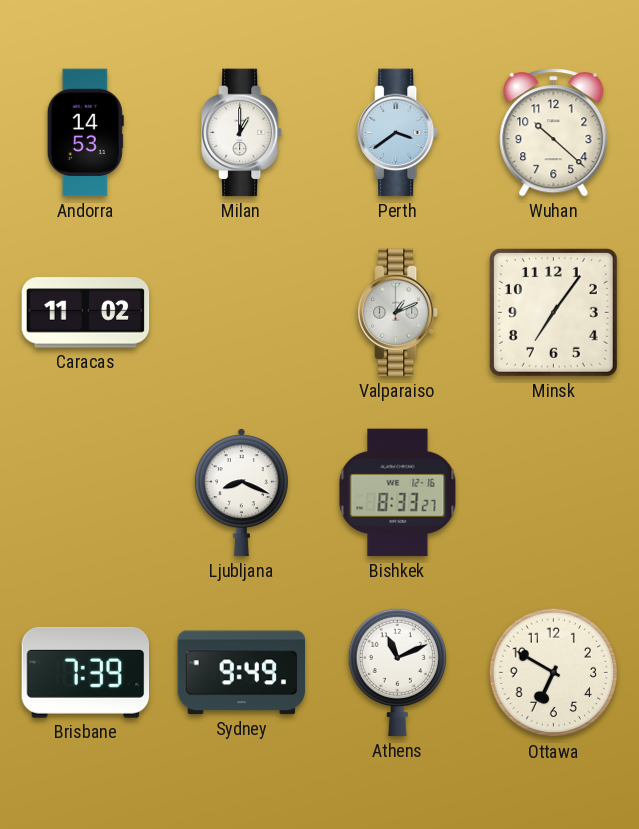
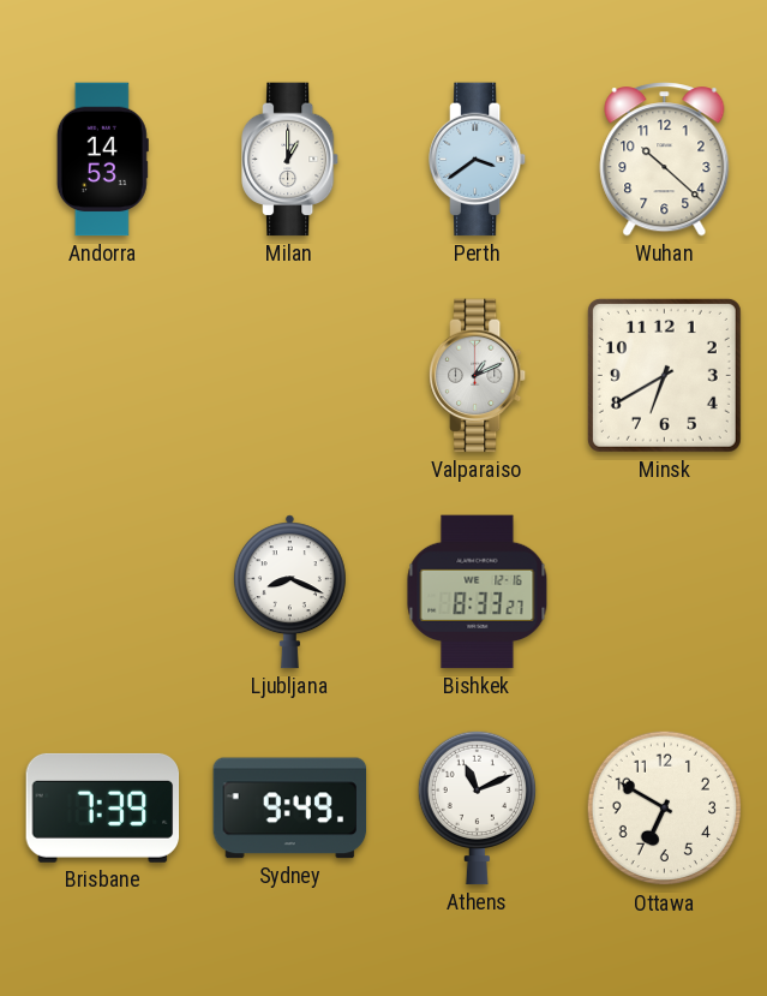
Caracas: 11:02 -> none
Minsk: 7:06 -> 6:40
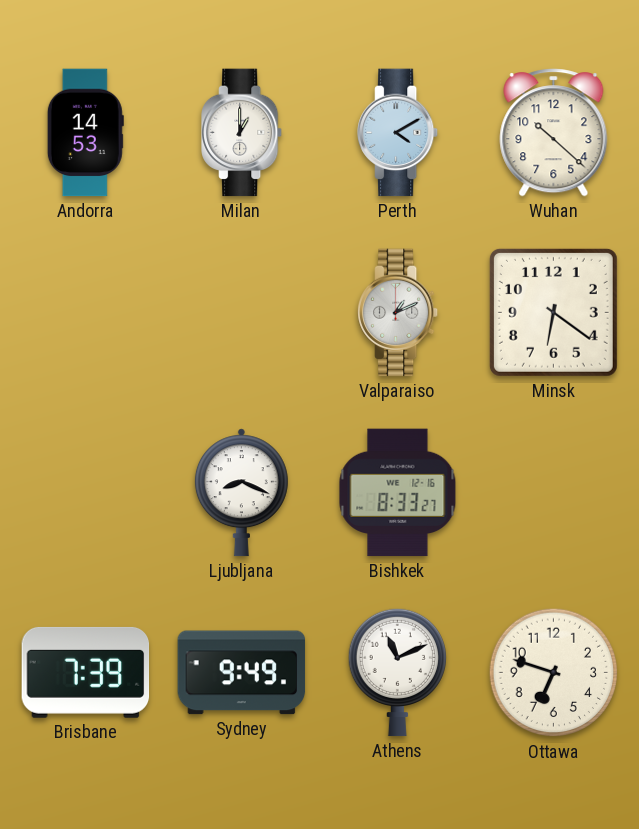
Perth: 3:39 -> 4:10
Minsk: 6:40 -> 6:21
Ottawa: 6:50 -> 6:48
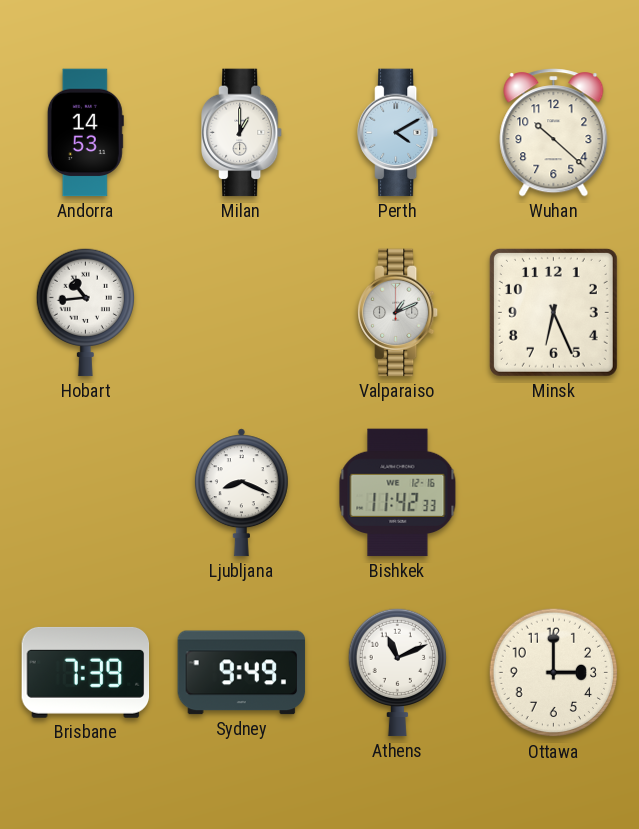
Hobart: none -> 10:44
Minsk: 6:21 -> 6:26
Bishkek: 8:33 -> 11:42
Ottawa: 6:48 -> 3:00
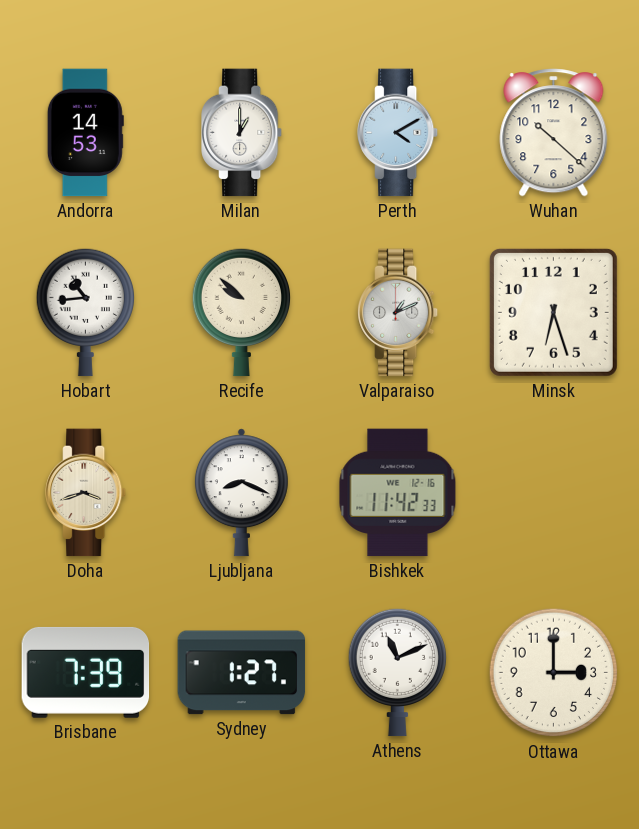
Recife: none -> 9:52
Minsk: 6:26 -> 6:27
Doha: none -> 3:42
Sydney: 9:49 -> 1:27
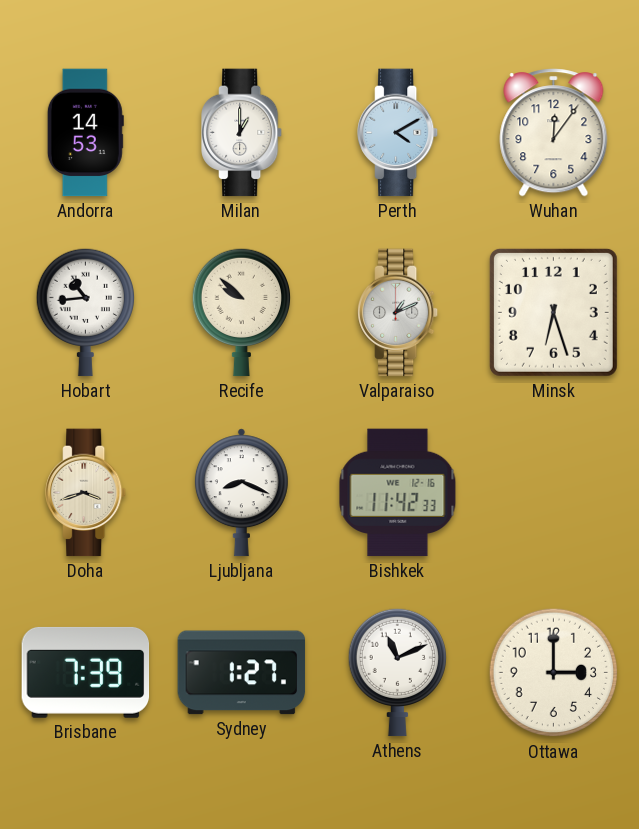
Wuhan: 10:22 -> 12:06
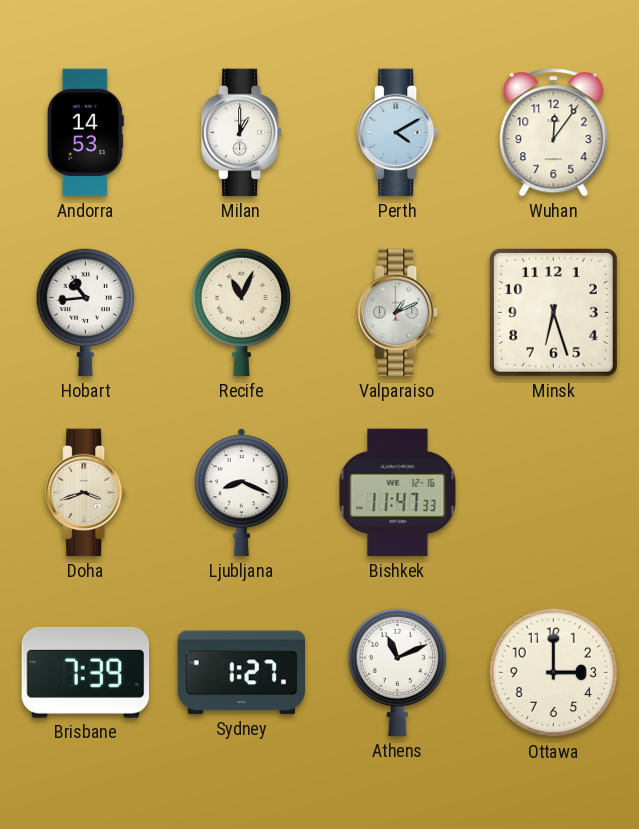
Recife: 9:52 -> 11:04
Bishkek: 11:42 -> 11:47
